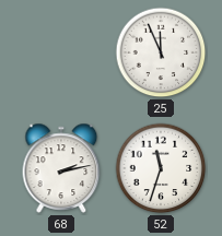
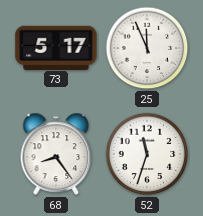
73: none -> 5:17
68: 2:13 -> 8:24
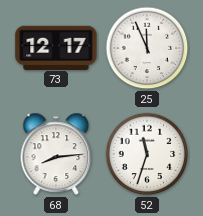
73: 5:17 -> 12:17
68: 8:24 -> 8:14
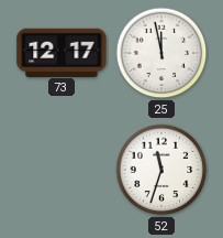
25: 11:56 -> 11:58
68: 8:14 -> none
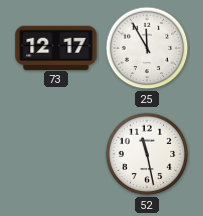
25: 11:58 -> 11:55
52: 11:33 -> 11:28
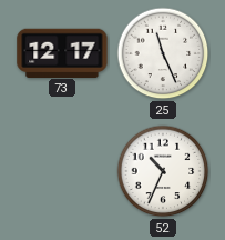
25: 11:55 -> 11:26
52: 11:28 -> 10:34
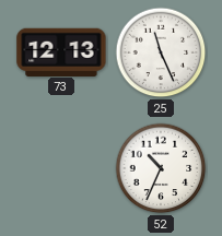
73: 12:17 -> 12:13
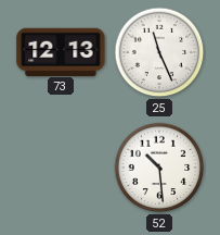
52: 10:34 -> 10:29
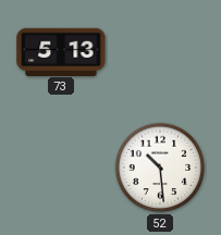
73: 12:13 -> 5:13
25: 11:26 -> none
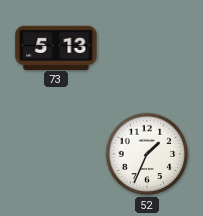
52: 10:29 -> 1:34
